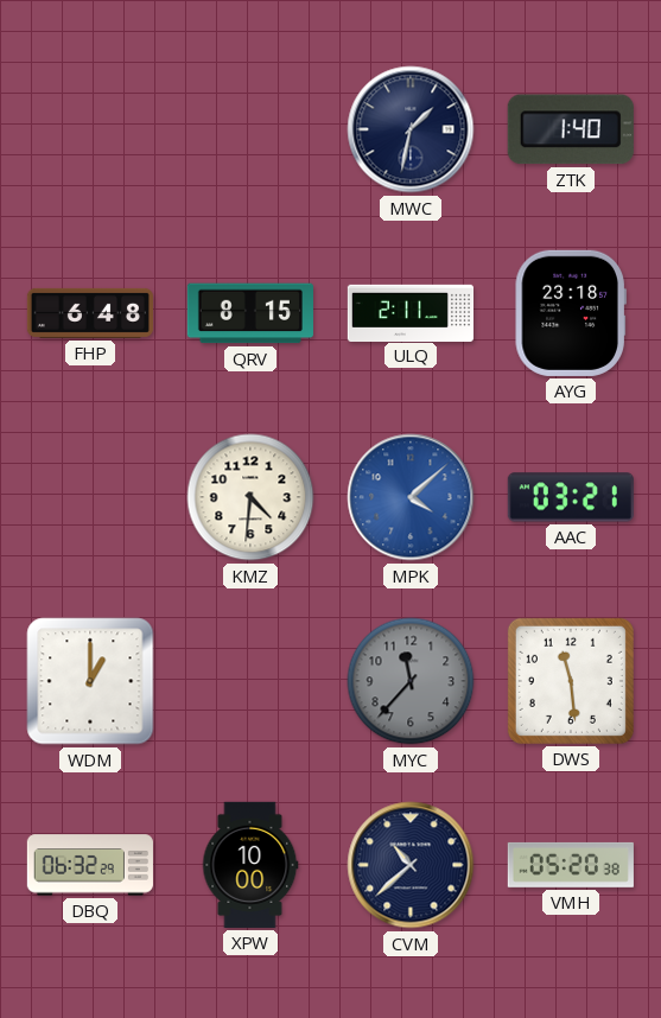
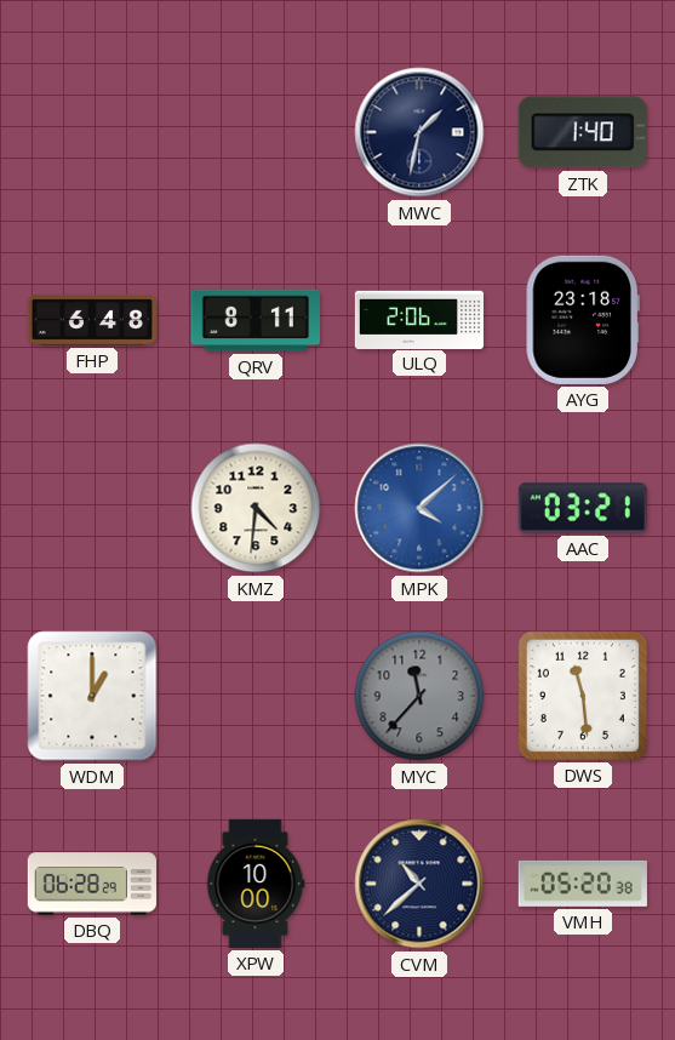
QRV: 8:15 -> 8:11
ULQ: 2:11 -> 2:06
DBQ: 06:32 -> 06:28
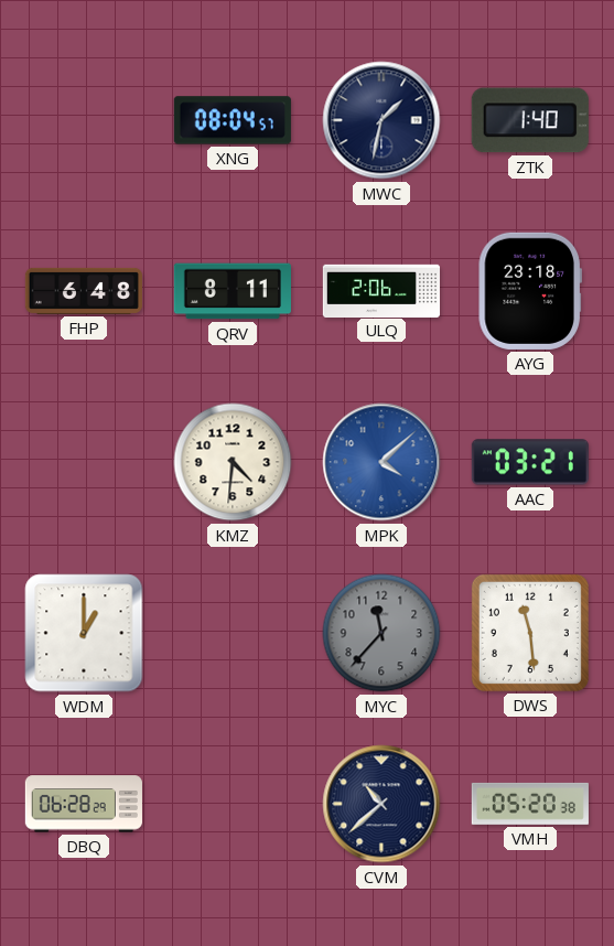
XNG: none -> 08:04
XPW: 10:00 -> none
